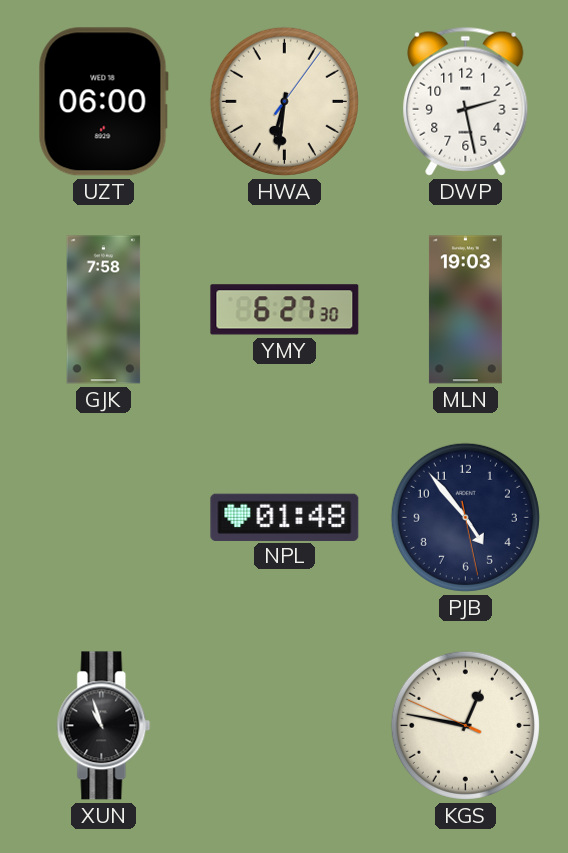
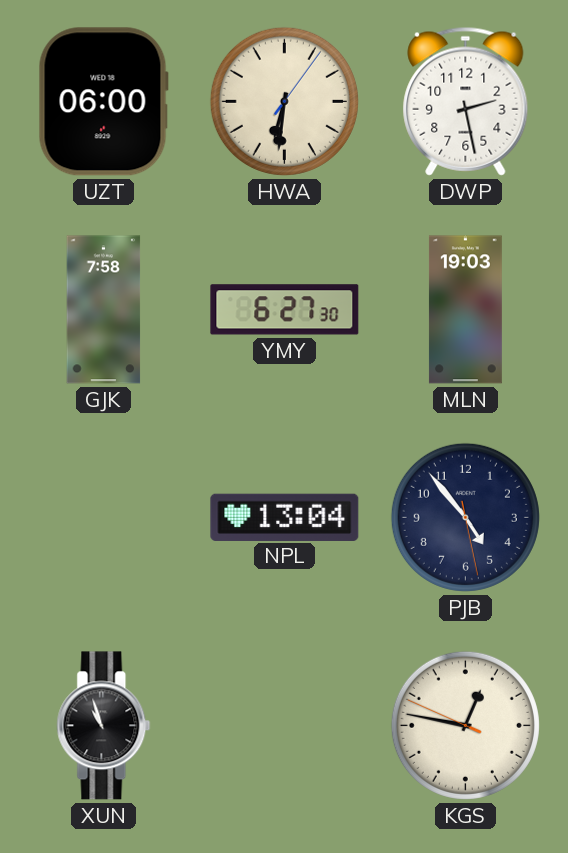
NPL: 01:48 -> 13:04
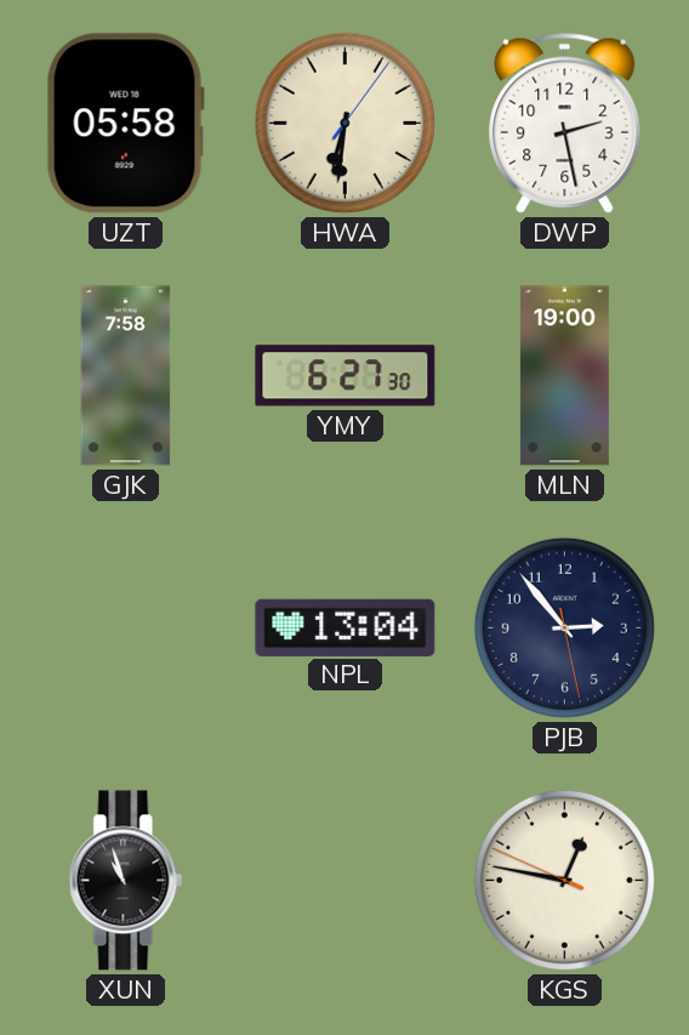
UZT: 06:00 -> 05:58
MLN: 19:03 -> 19:00
PJB: 4:53 -> 2:53
